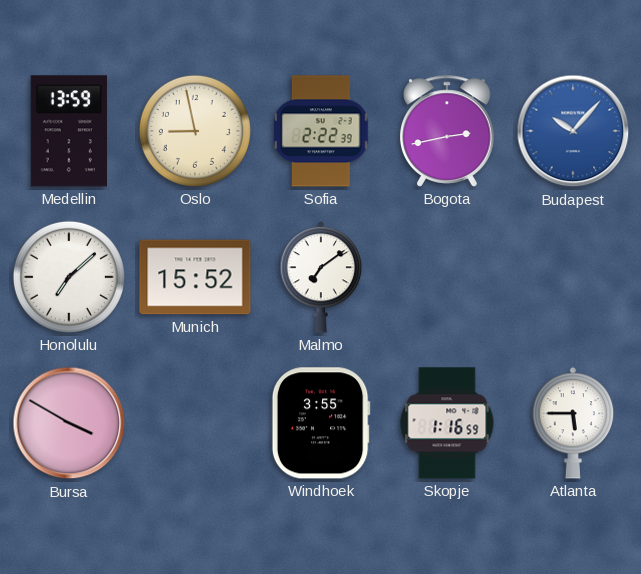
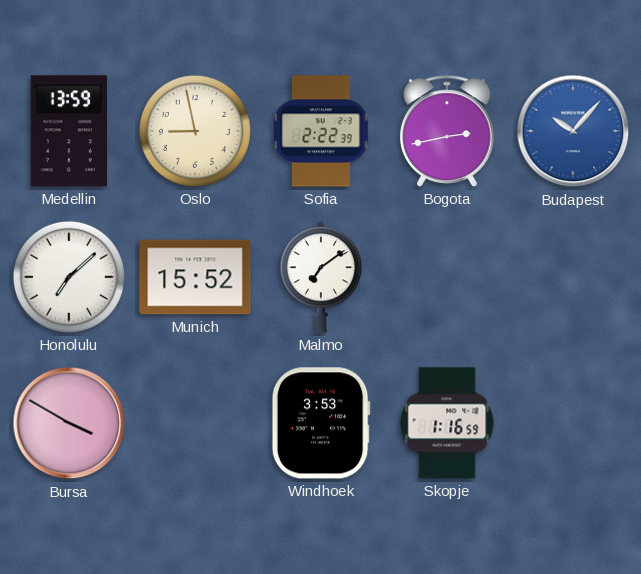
Windhoek: 3:55 -> 3:53
Atlanta: 5:45 -> none
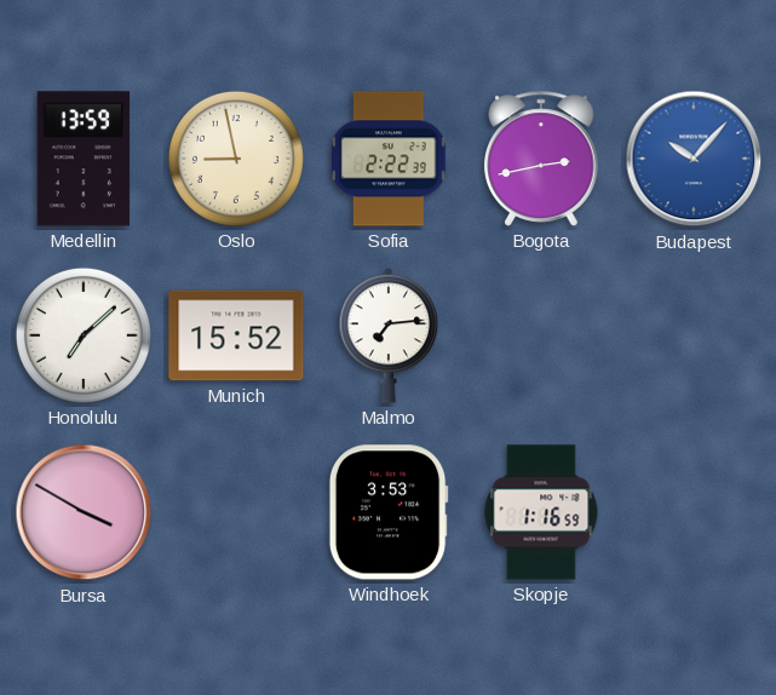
Malmo: 7:09 -> 7:14
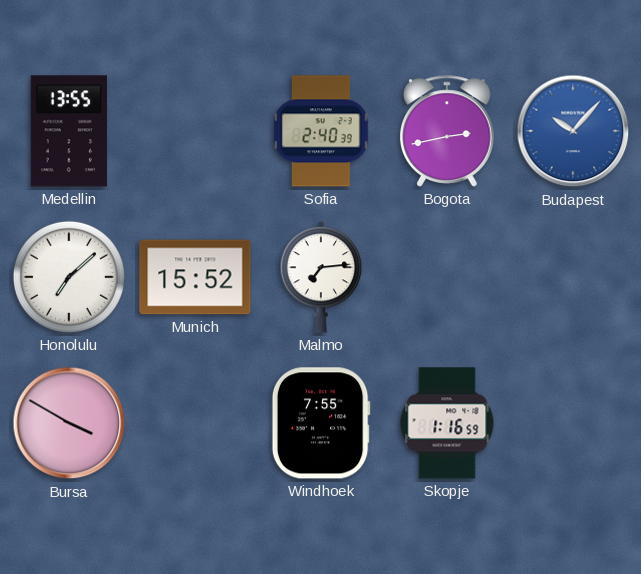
Medellin: 13:59 -> 13:55
Oslo: 8:58 -> none
Sofia: 2:22 -> 2:40
Windhoek: 3:53 -> 7:55
